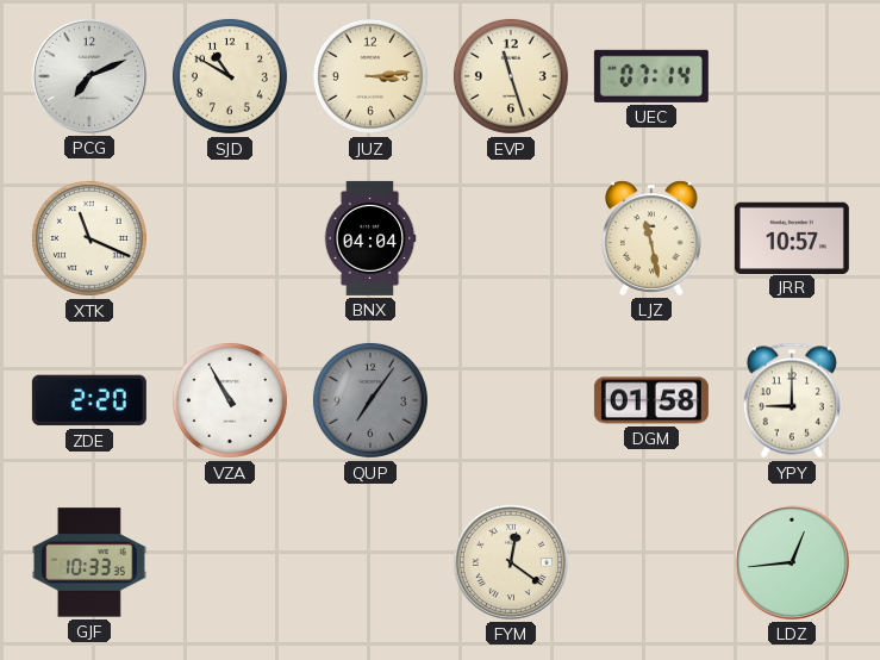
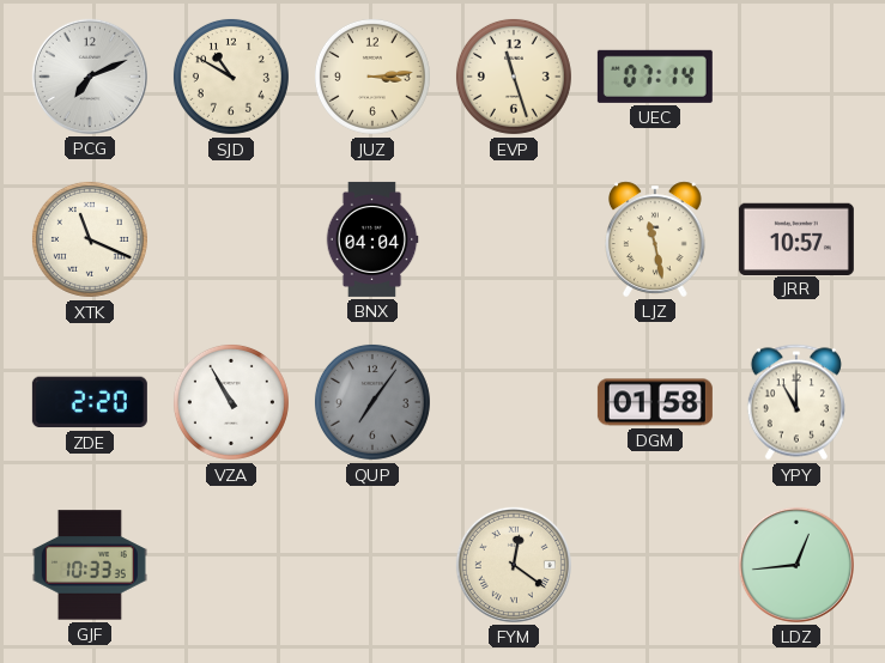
YPY: 9:00 -> 11:00
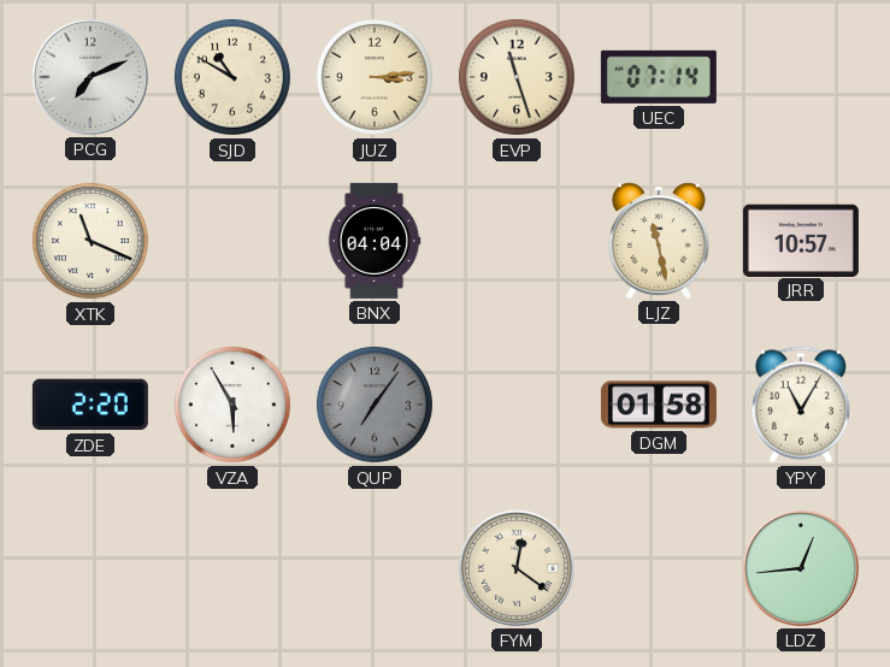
VZA: 10:55 -> 5:55
YPY: 11:00 -> 11:05
GJF: 10:33 -> none
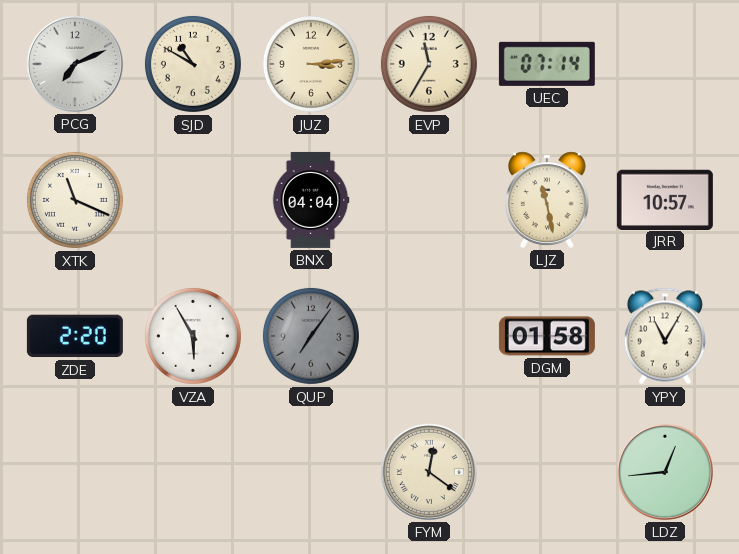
EVP: 11:27 -> 11:35
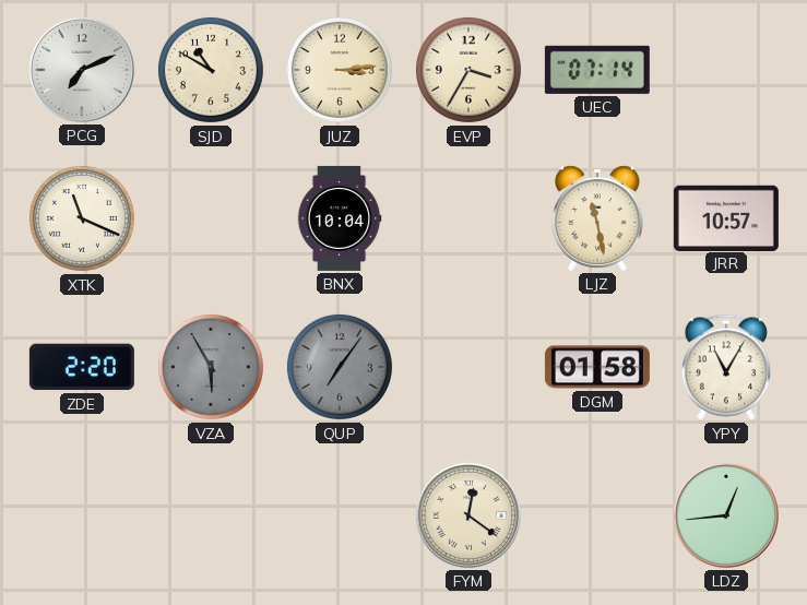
EVP: 11:35 -> 3:35
BNX: 04:04 -> 10:04
VZA dial: white -> grey
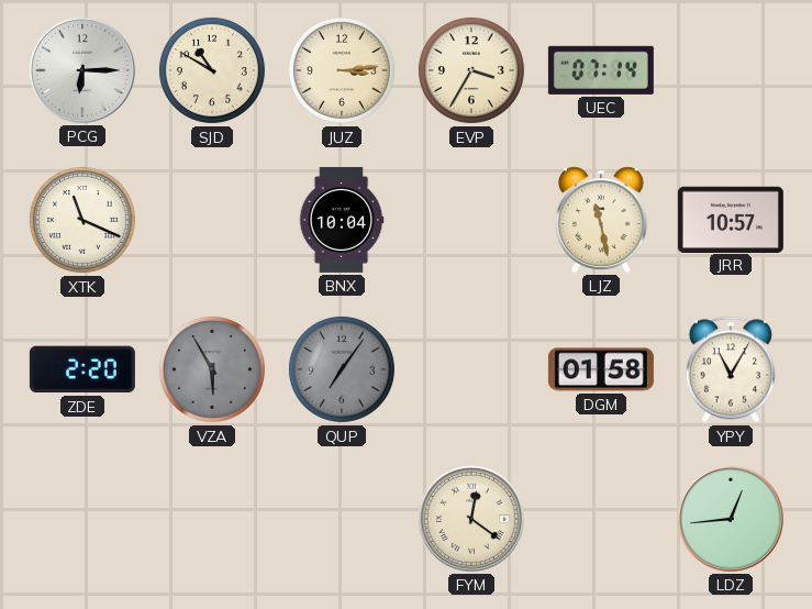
PCG: 7:11 -> 6:15
